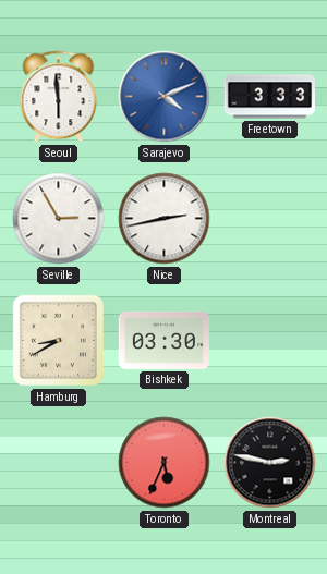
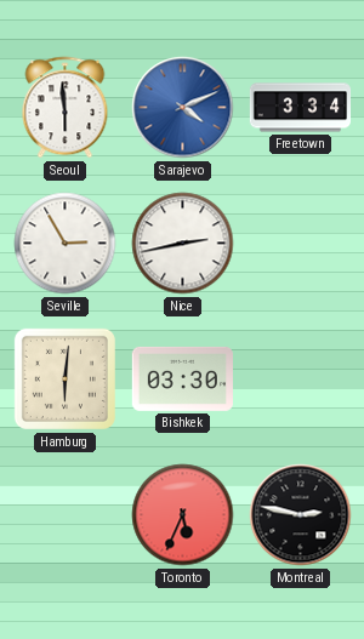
Freetown: 3:33 -> 3:34
Hamburg: 8:40 -> 6:01
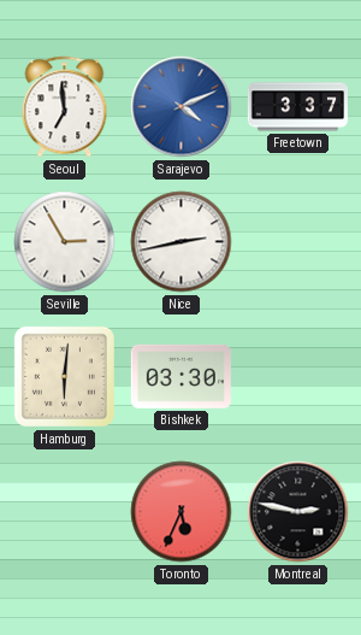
Seoul: 5:59 -> 6:59
Freetown: 3:34 -> 3:37
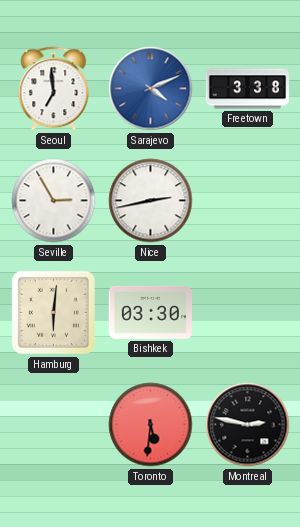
Freetown: 3:37 -> 3:38
Toronto: 5:34 -> 5:31
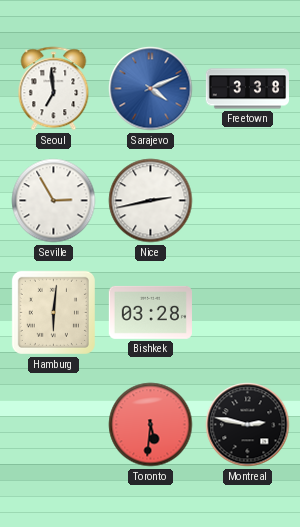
Bishkek: 03:30 -> 03:28
